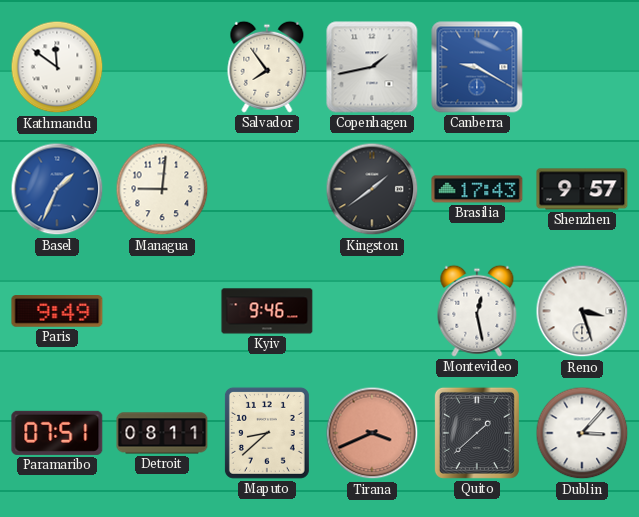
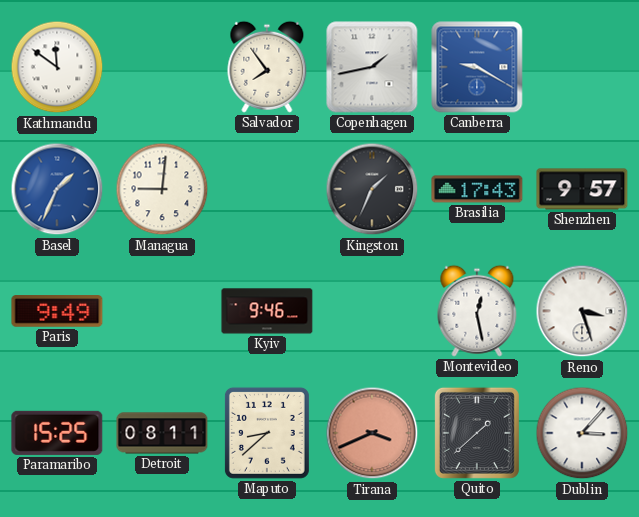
Kingston: 1:39 -> 1:34
Paramaribo: 07:51 -> 15:25
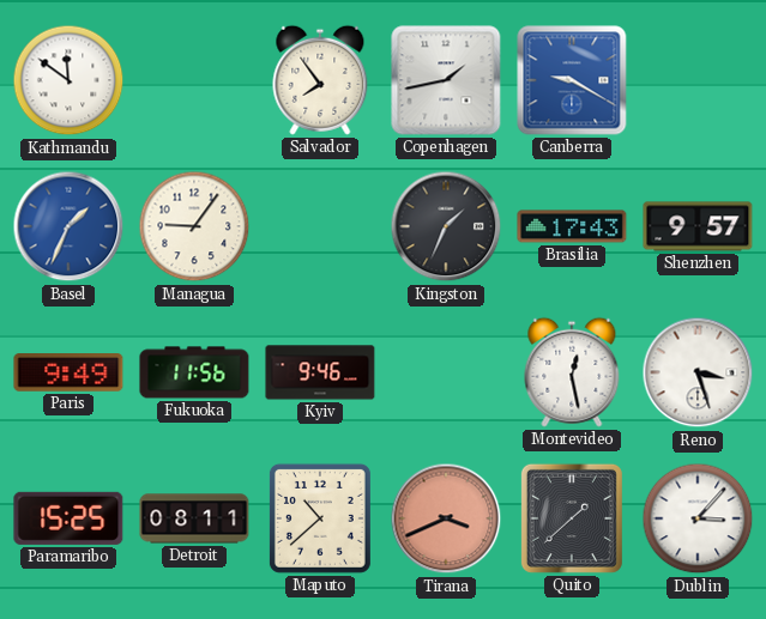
Managua: 9:01 -> 9:06
Fukuoka: none -> 11:56
Maputo: 8:38 -> 10:38
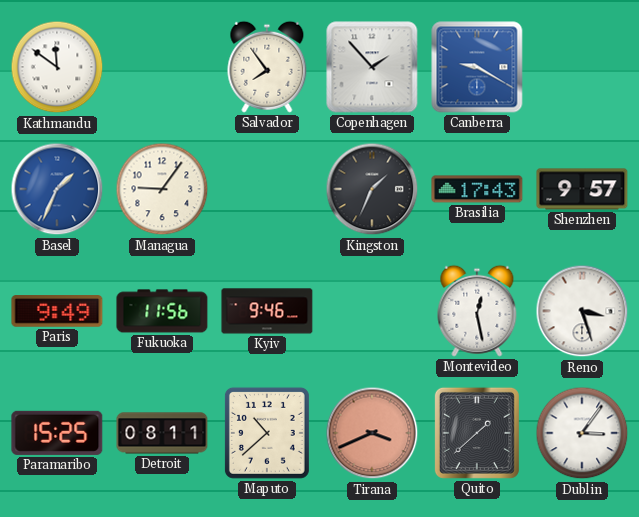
Copenhagen: 1:43 -> 1:53
Dublin: 3:07 -> 3:06
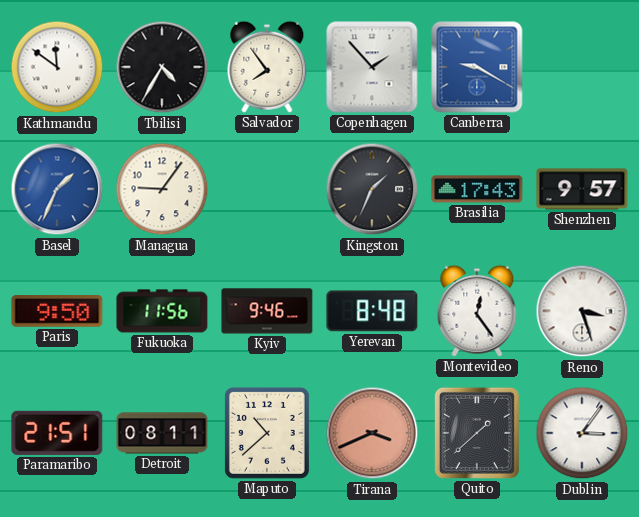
Tbilisi: none -> 4:35
Paris: 9:49 -> 9:50
Yerevan: none -> 8:48
Montevideo: 12:28 -> 12:24
Paramaribo: 15:25 -> 21:51
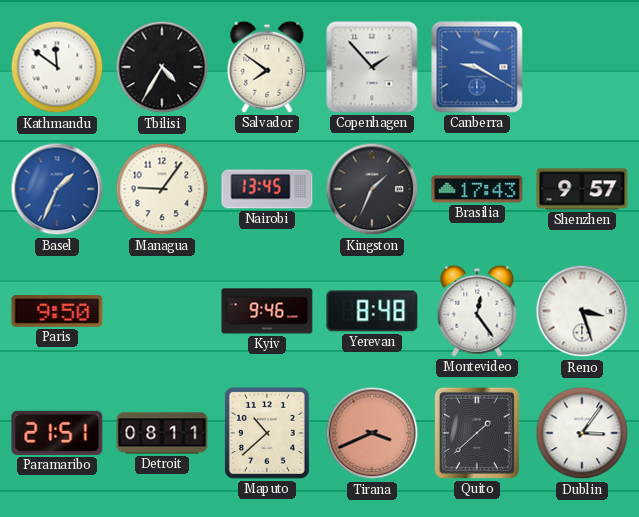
Salvador: 7:54 -> 7:51
Nairobi: none -> 13:45
Fukuoka: 11:56 -> none
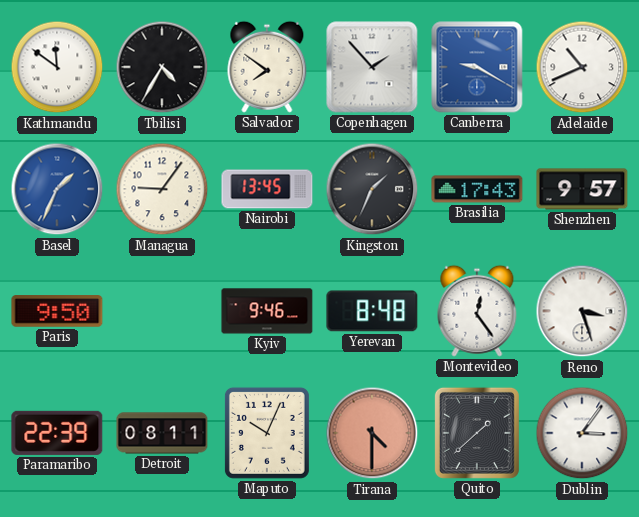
Adelaide: none -> 10:41
Paramaribo: 21:51 -> 22:39
Maputo: 10:38 -> 10:04
Tirana: 3:41 -> 4:30
